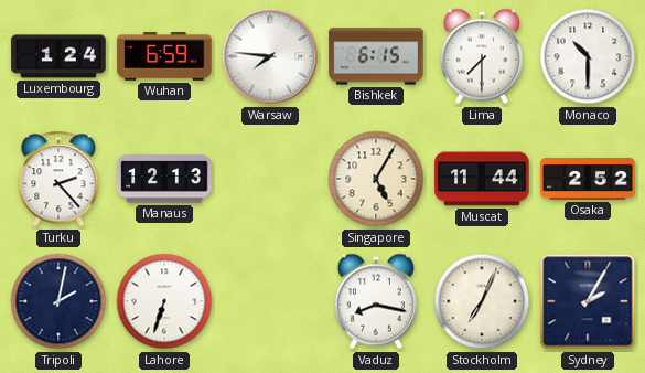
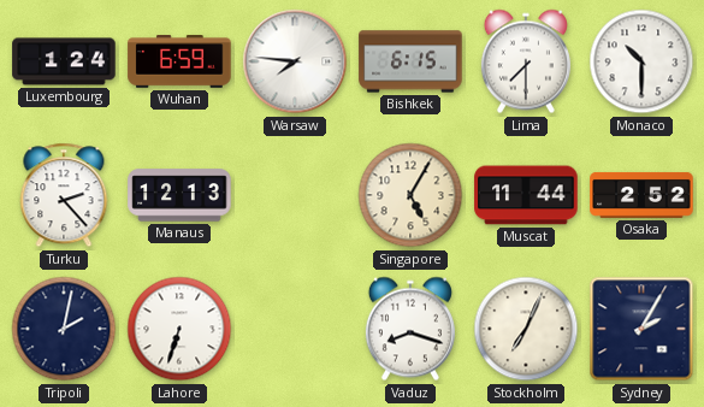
Vaduz: 8:17 -> 8:18
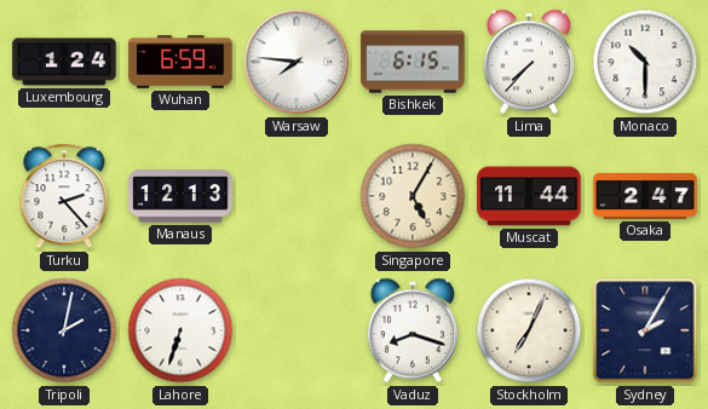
Lima: 7:30 -> 7:37
Osaka: 2:52 -> 2:47
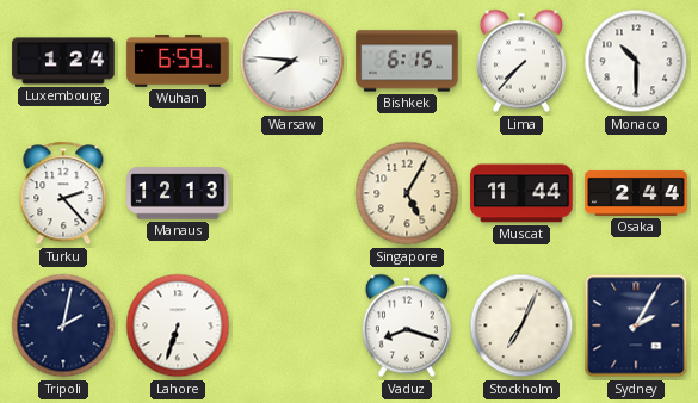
Osaka: 2:47 -> 2:44
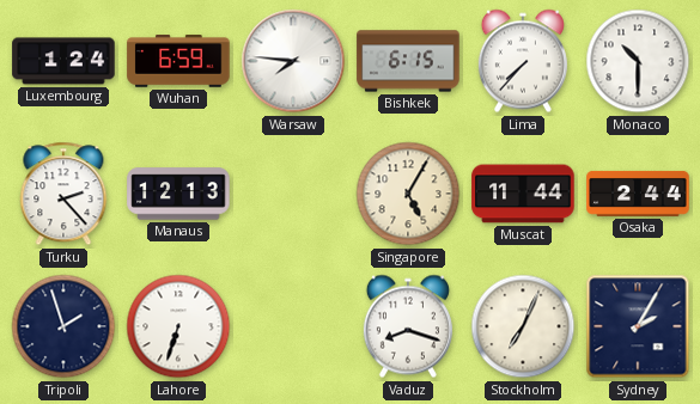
Tripoli: 2:02 -> 1:57
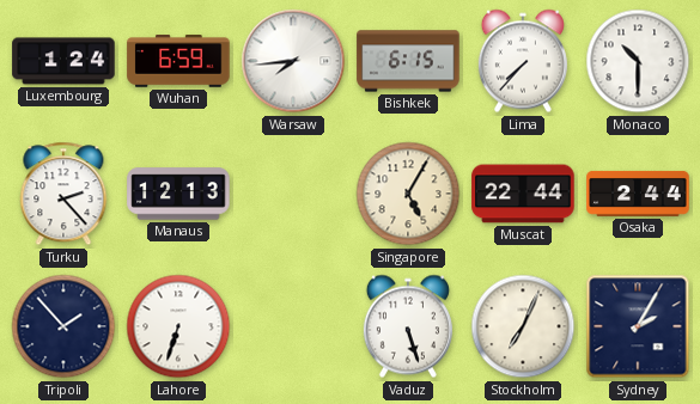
Warsaw: 7:46 -> 7:44
Muscat: 11:44 -> 22:44
Tripoli: 1:57 -> 1:53
Vaduz: 8:18 -> 5:27
